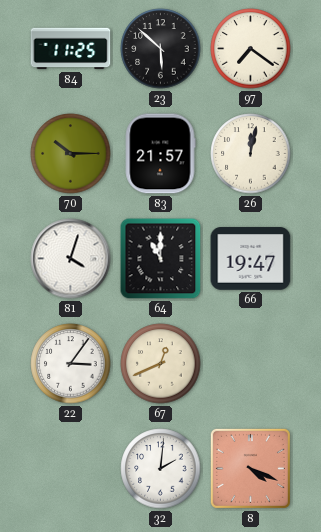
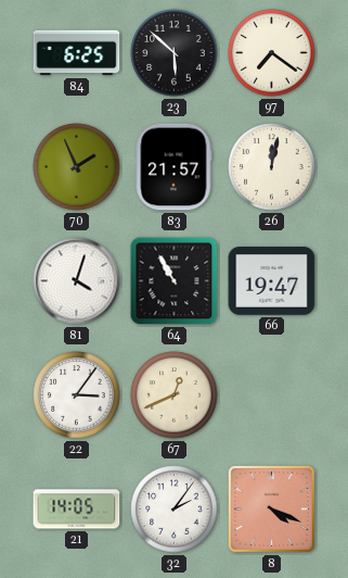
84: 11:25 -> 6:25
70: 10:15 -> 1:56
64: 11:00 -> 10:55
21: none -> 14:05
32: 2:01 -> 2:06
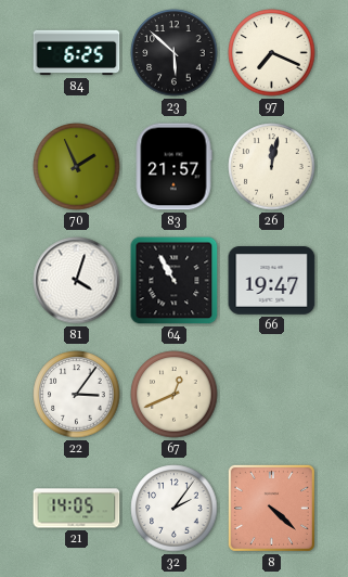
97: 7:21 -> 7:19
8: 4:19 -> 4:22
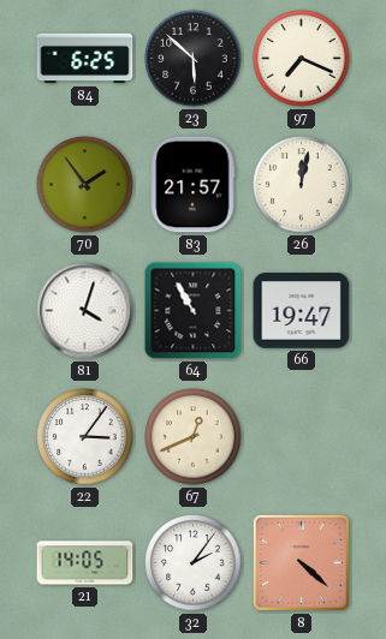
70: 1:56 -> 1:54
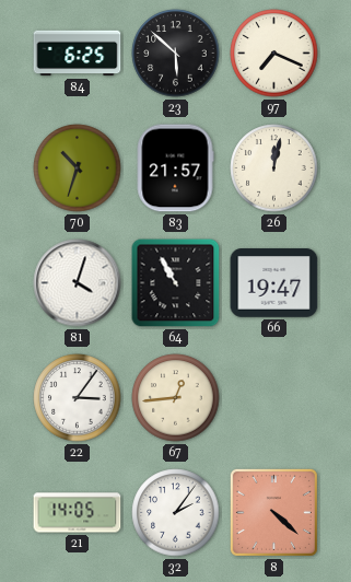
70: 1:54 -> 10:33
67: 12:41 -> 12:44
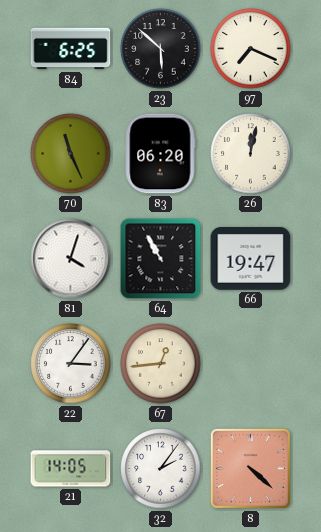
70: 10:33 -> 11:26
83: 21:57 -> 06:20
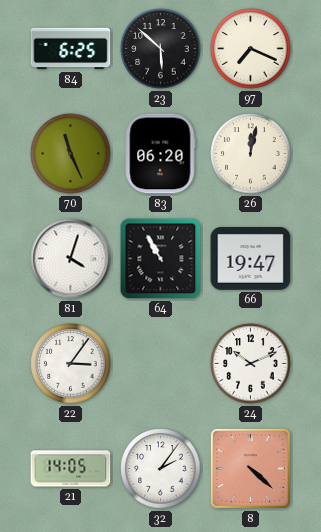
67: 12:44 -> none
24: none -> 10:11
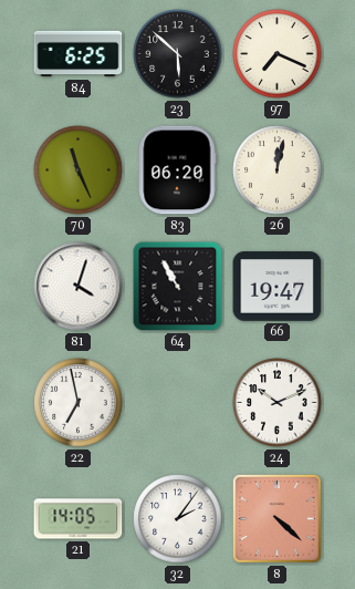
22: 3:06 -> 6:58
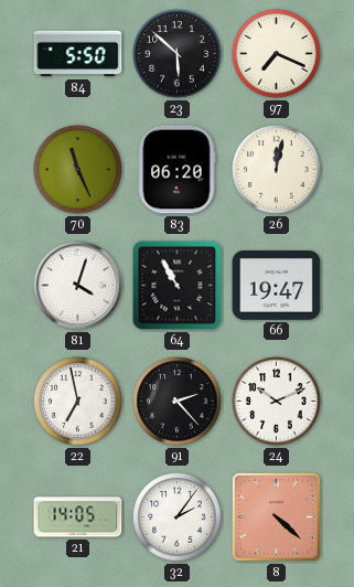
84: 6:25 -> 5:50
91: none -> 2:23
